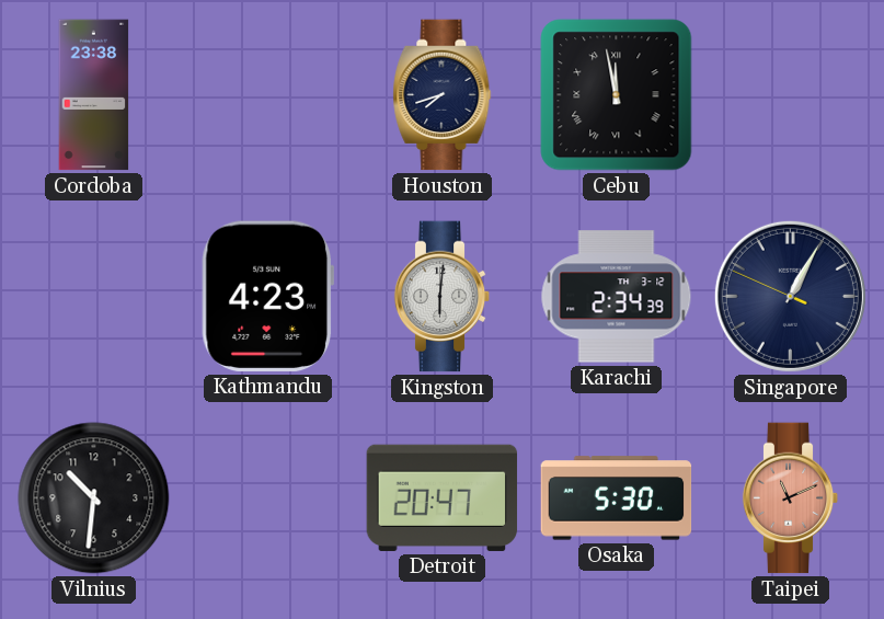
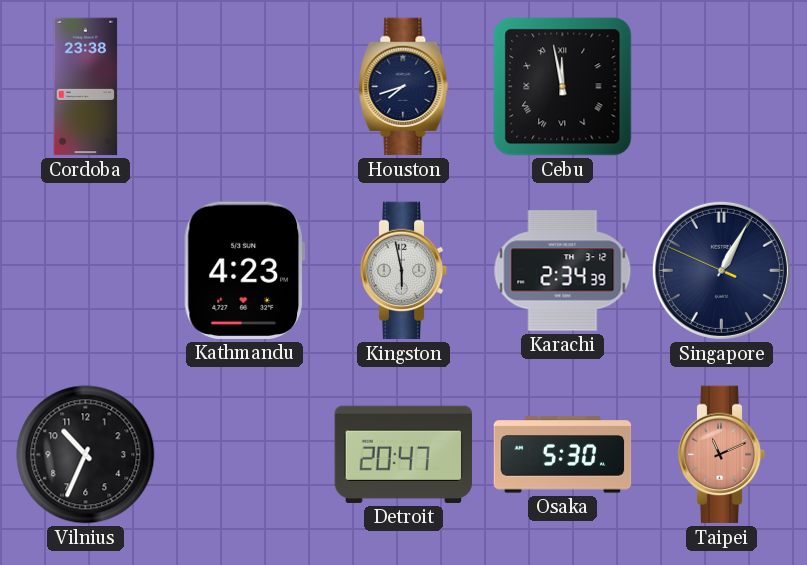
Kingston: 6:01 -> 5:58
Vilnius: 10:31 -> 10:34
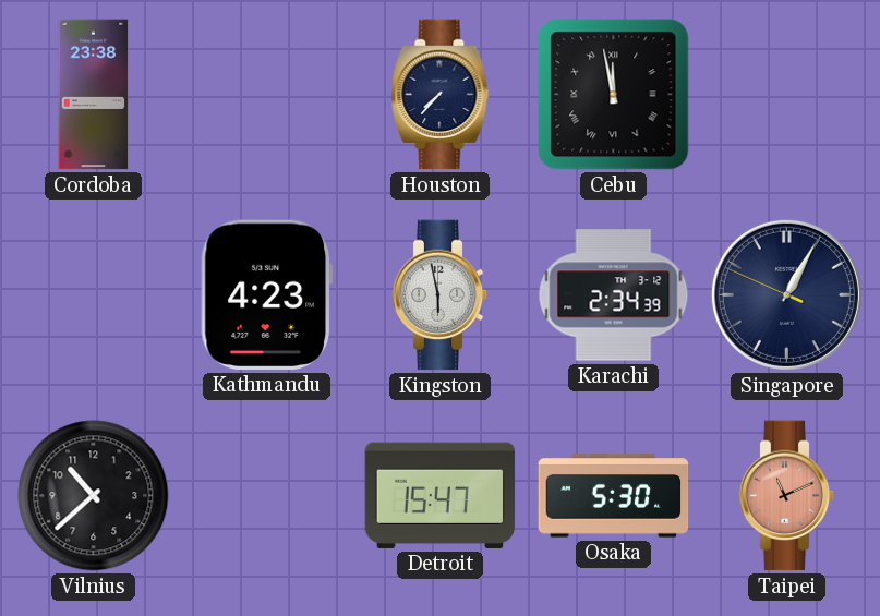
Houston: 7:42 -> 7:37
Vilnius: 10:34 -> 10:38
Detroit: 20:47 -> 15:47
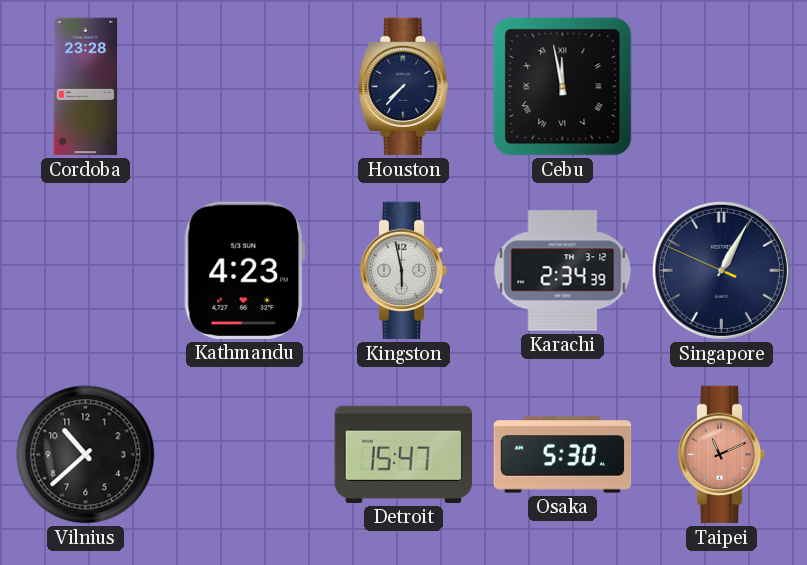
Cordoba: 23:38 -> 23:28
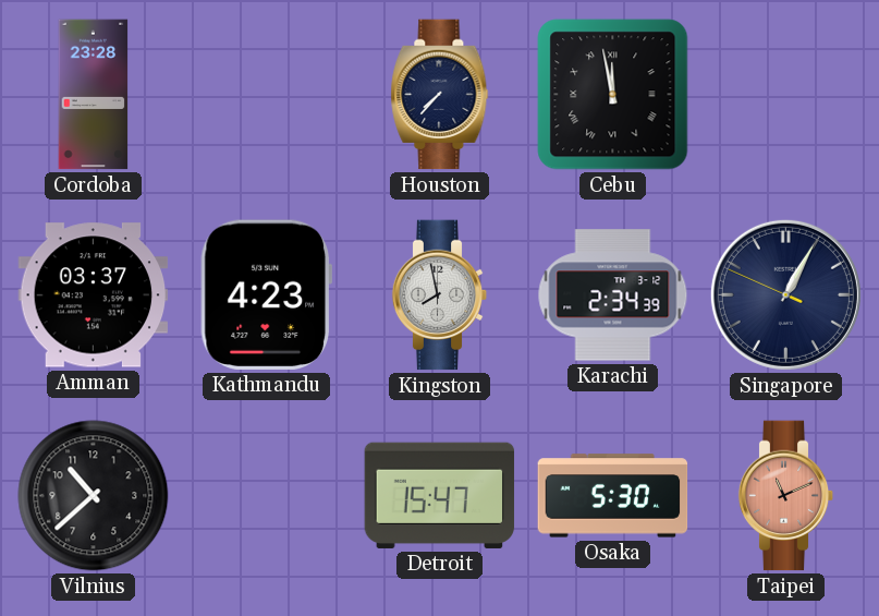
Amman: none -> 03:37
Kingston: 5:58 -> 7:58
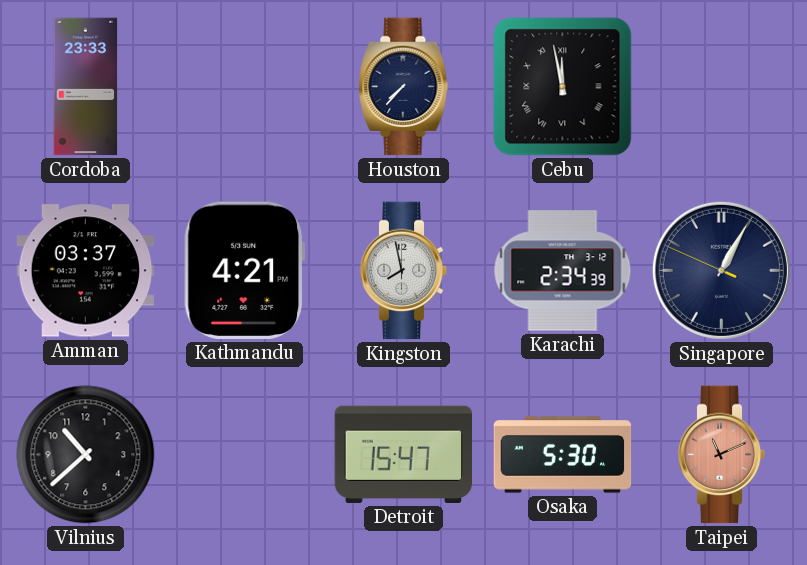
Cordoba: 23:28 -> 23:33
Kathmandu: 4:23 -> 4:21
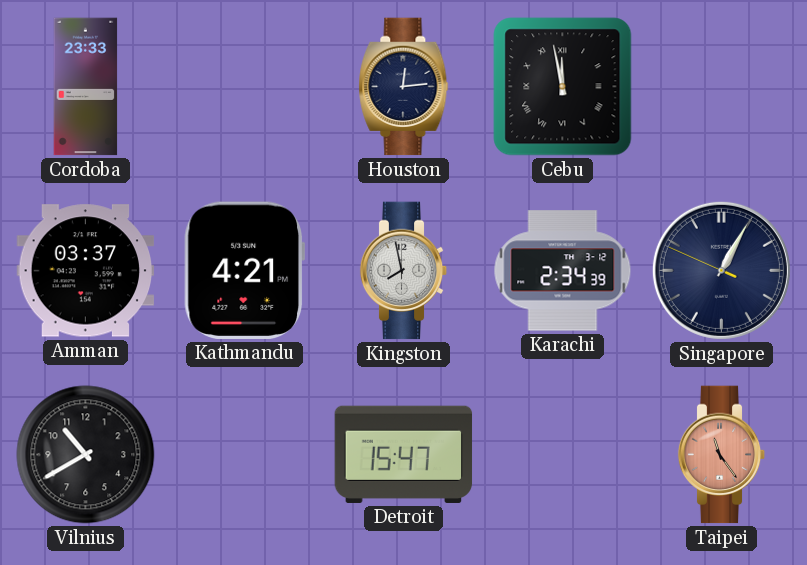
Houston: 7:37 -> 12:14
Vilnius: 10:38 -> 10:40
Osaka: 5:30 -> none
Taipei: 11:11 -> 11:24
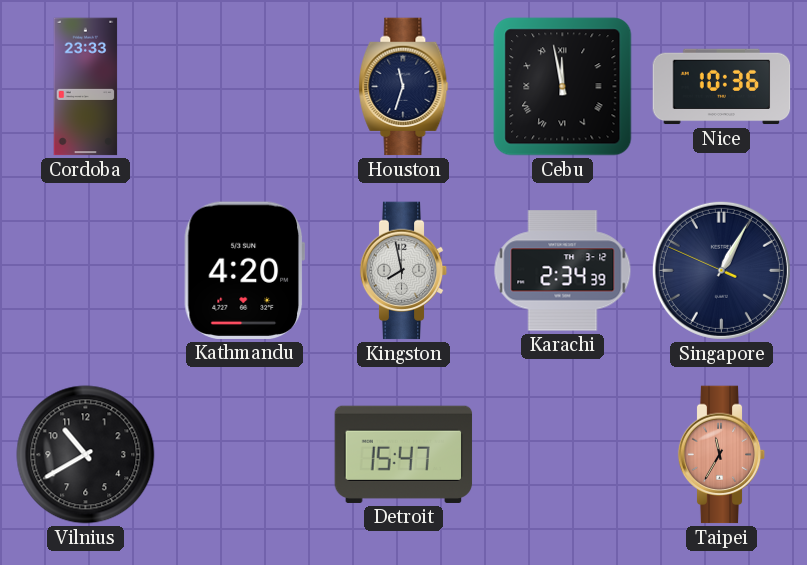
Houston: 12:14 -> 11:33
Nice: none -> 10:36
Amman: 03:37 -> none
Kathmandu: 4:21 -> 4:20
Taipei: 11:24 -> 11:35
